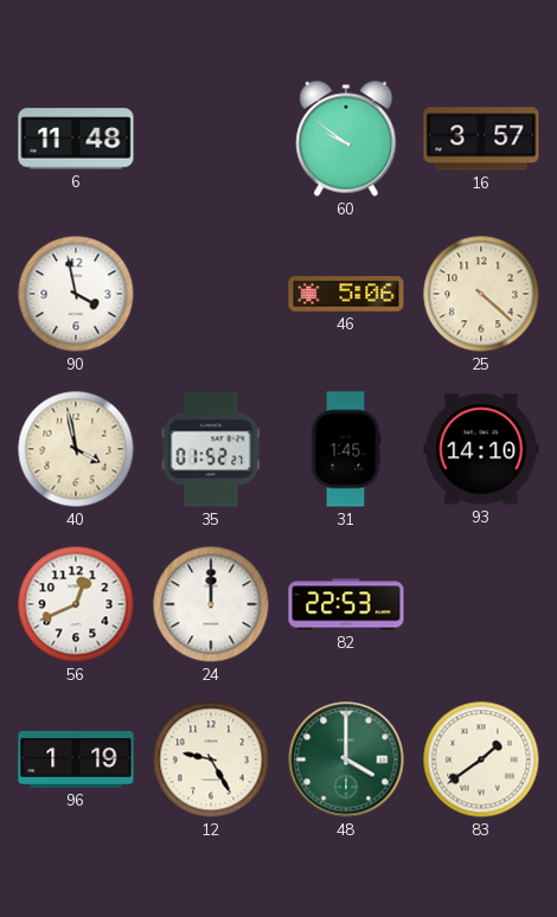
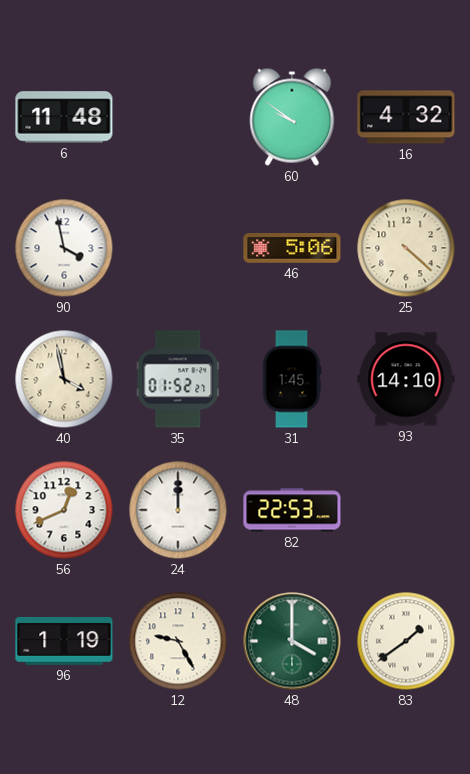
16: 3:57 -> 4:32
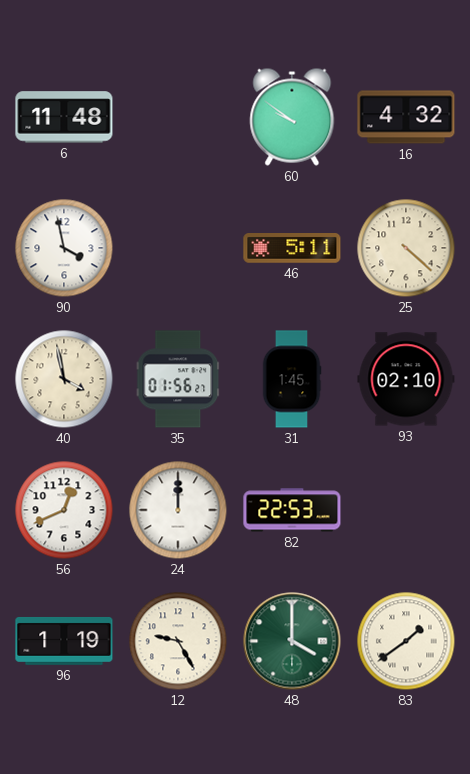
46: 5:06 -> 5:11
35: 01:52 -> 01:56
93: 14:10 -> 02:10
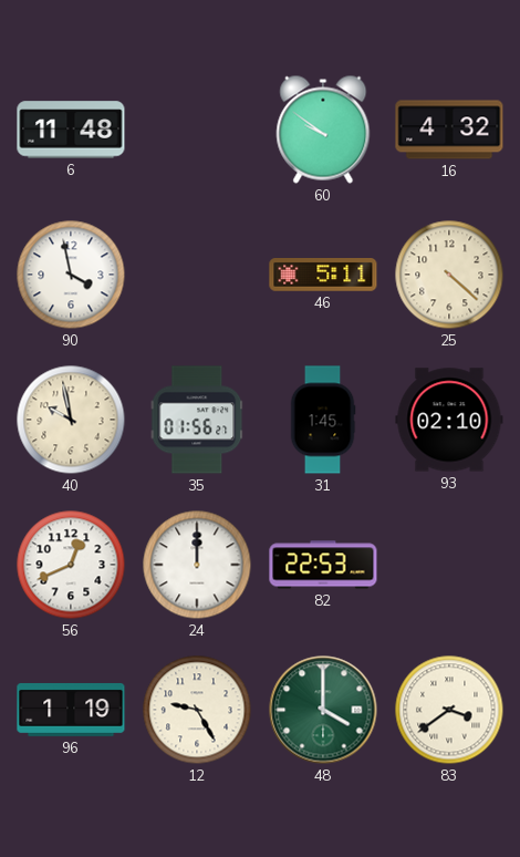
40: 3:58 -> 9:58
83: 1:39 -> 3:39
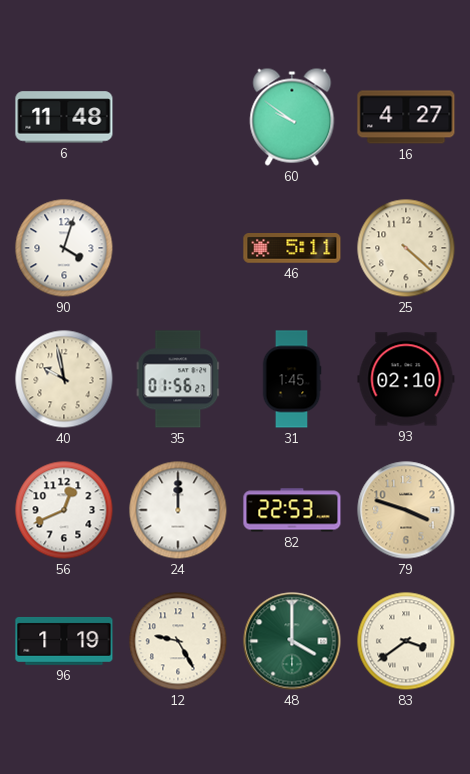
16: 4:32 -> 4:27
90: 3:58 -> 4:03
79: none -> 3:48
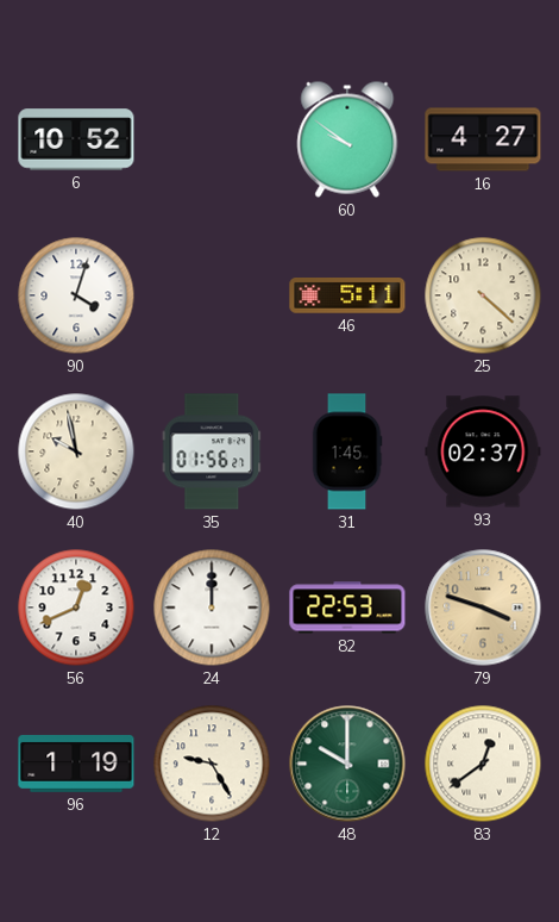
6: 11:48 -> 10:52
93: 02:10 -> 02:37
48: 4:00 -> 10:00
83: 3:39 -> 12:39
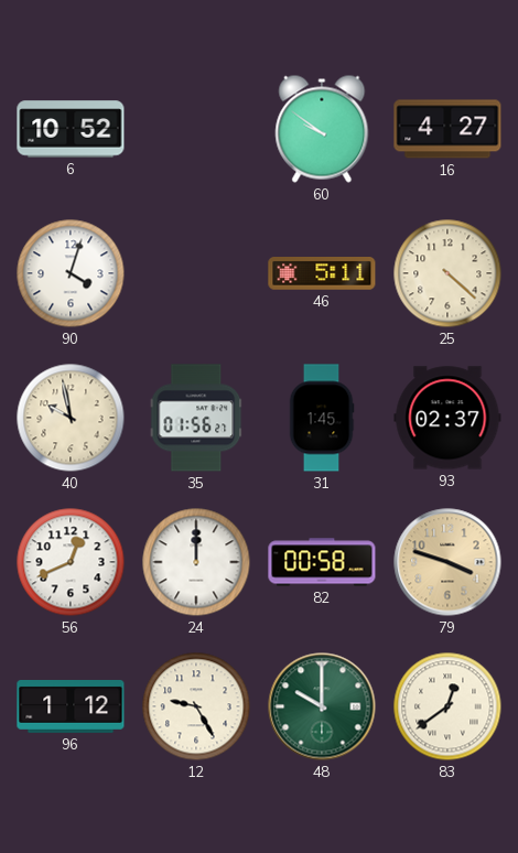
82: 22:53 -> 00:58
96: 1:19 -> 1:12
